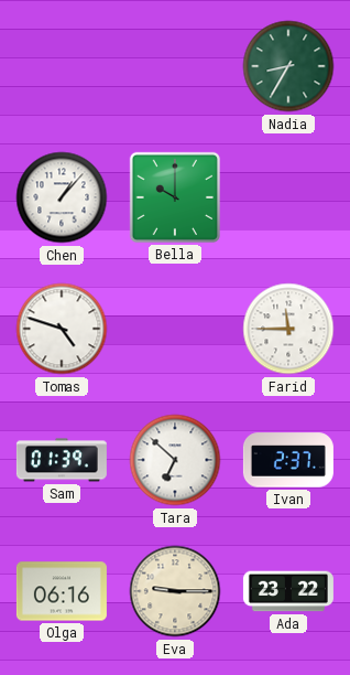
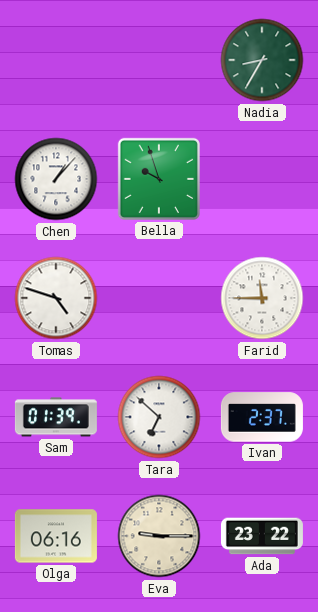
Bella: 10:00 -> 9:57
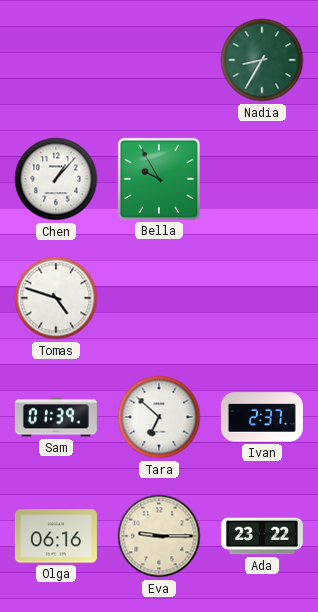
Bella: 9:57 -> 9:55
Farid: 11:45 -> none
